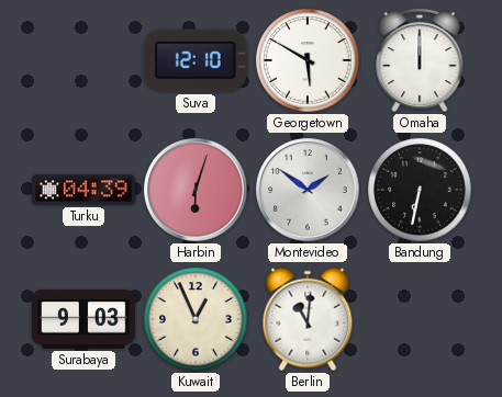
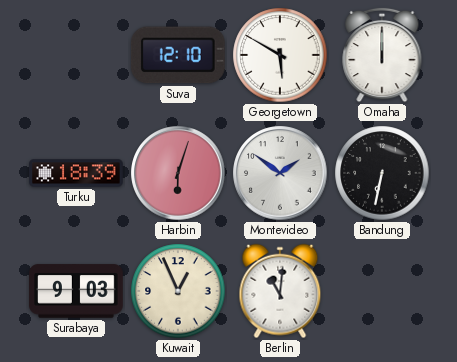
Turku: 04:39 -> 18:39
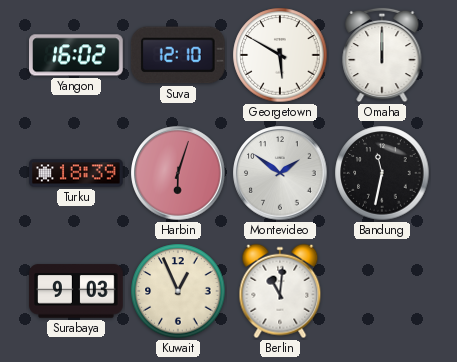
Yangon: none -> 16:02
Bandung: 6:32 -> 11:32
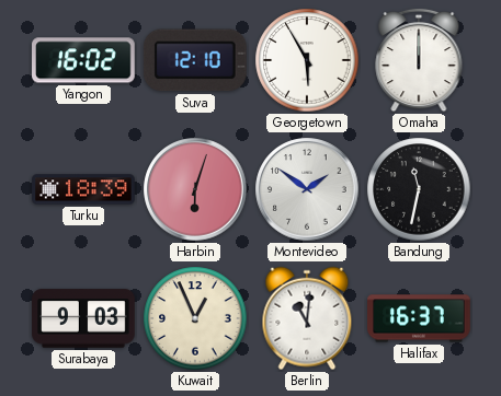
Georgetown: 5:50 -> 5:55
Halifax: none -> 16:37
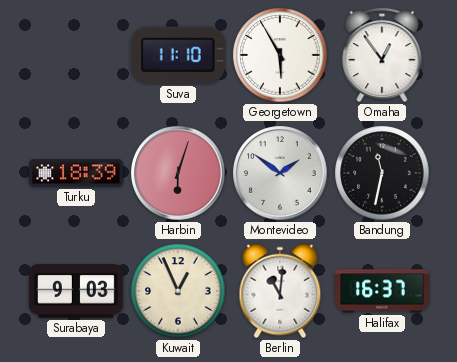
Yangon: 16:02 -> none
Suva: 12:10 -> 11:10
Omaha: 12:00 -> 12:54
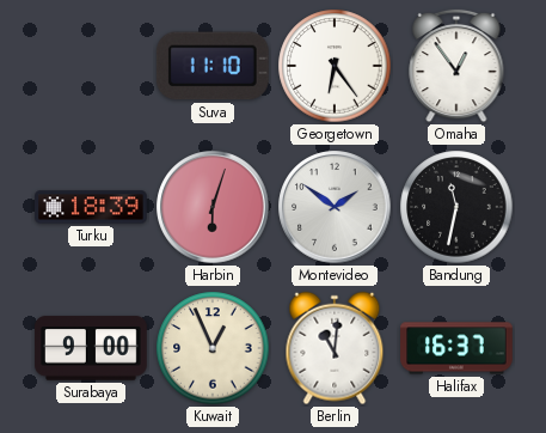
Georgetown: 5:55 -> 6:24
Surabaya: 9:03 -> 9:00
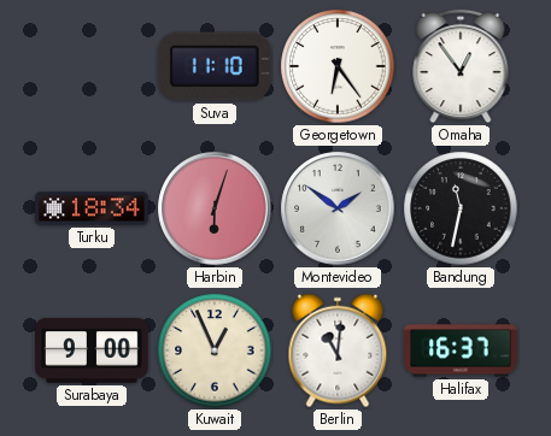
Turku: 18:39 -> 18:34
